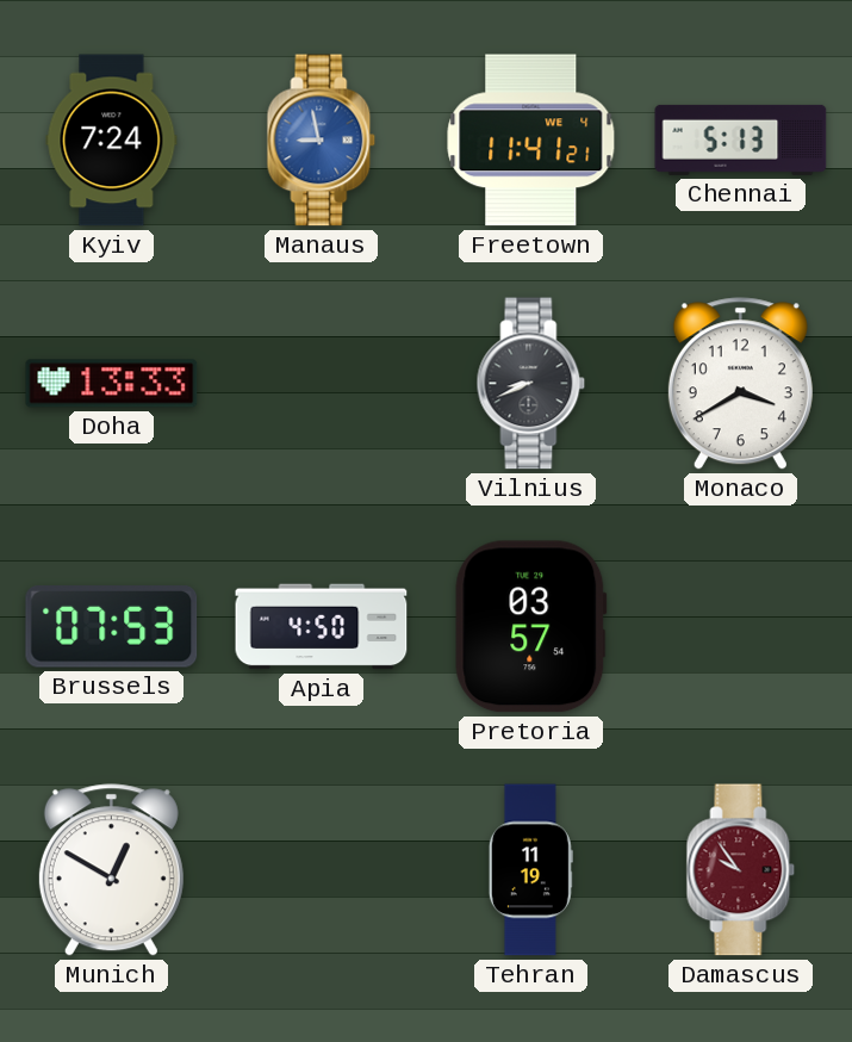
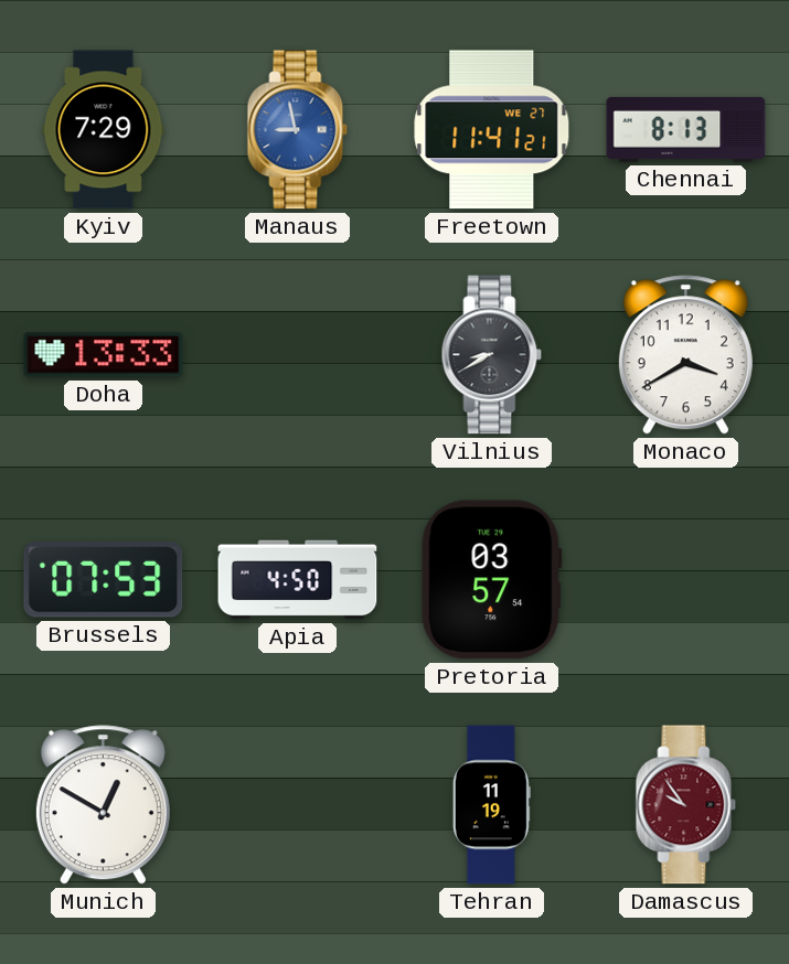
Kyiv: 7:24 -> 7:29
Freetown date: WE 4 -> WE 27
Chennai: 5:13 -> 8:13
Vilnius: 8:41 -> 8:40
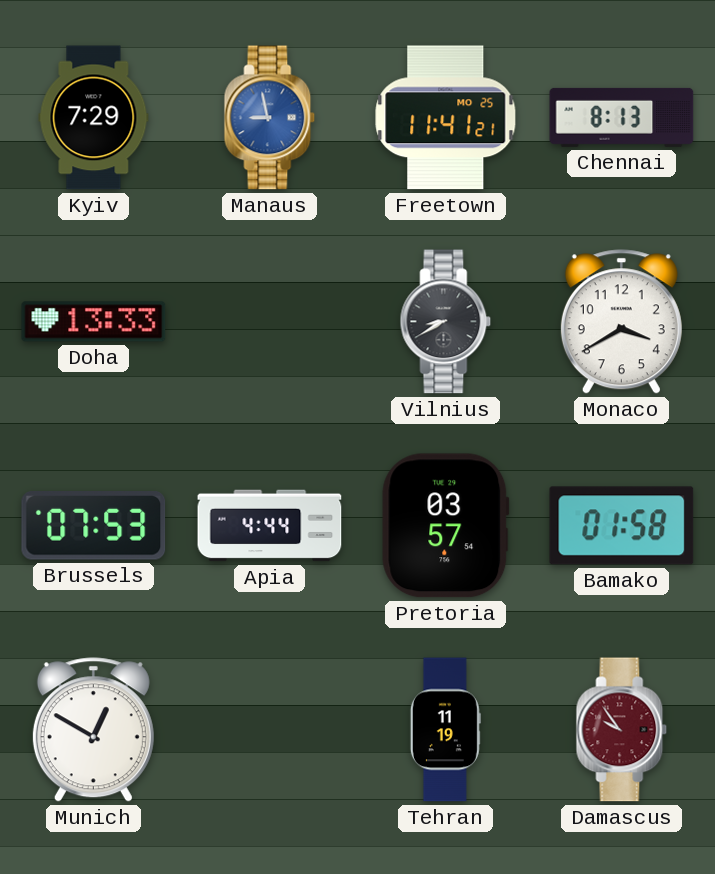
Freetown date: WE 27 -> MO 25
Apia: 4:50 -> 4:44
Bamako: none -> 01:58
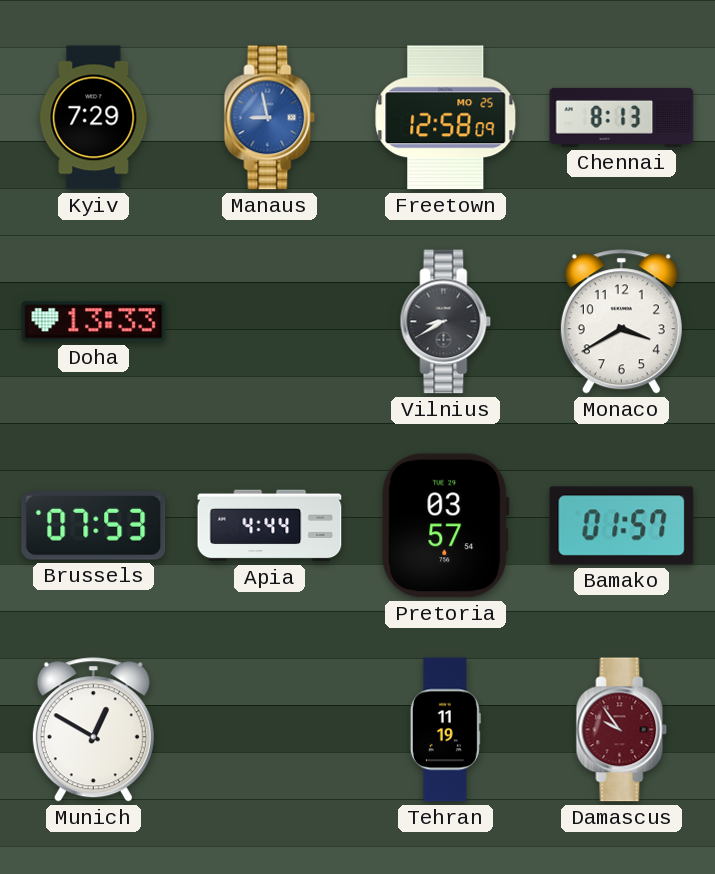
Freetown: 11:41 -> 12:58
Bamako: 01:58 -> 01:57
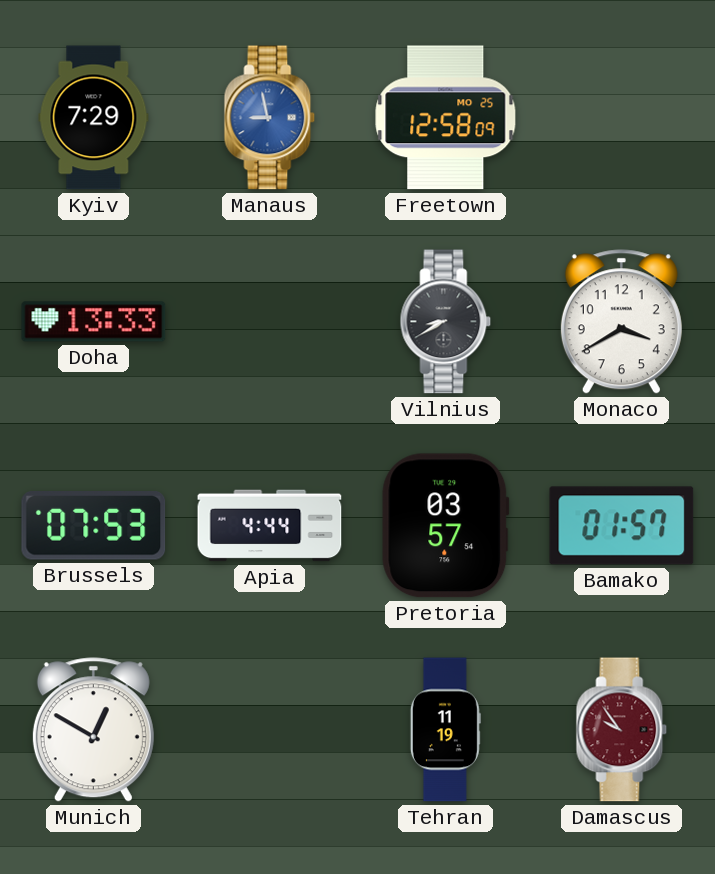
Chennai: 8:13 -> none
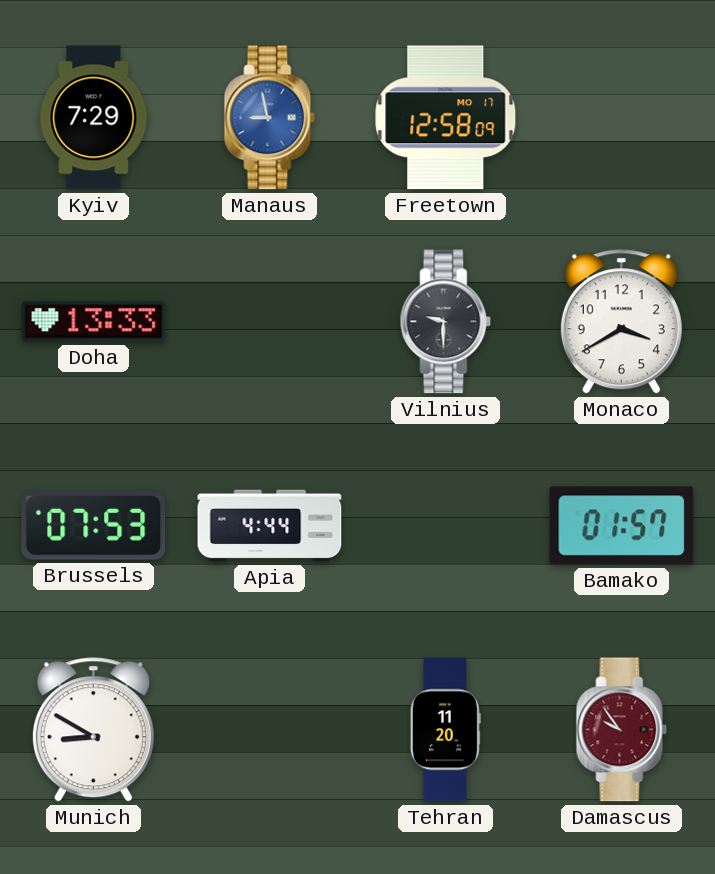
Freetown date: MO 25 -> MO 17
Vilnius: 8:40 -> 9:30
Pretoria: 03:57 -> none
Munich: 12:50 -> 8:50
Tehran: 11:19 -> 11:20
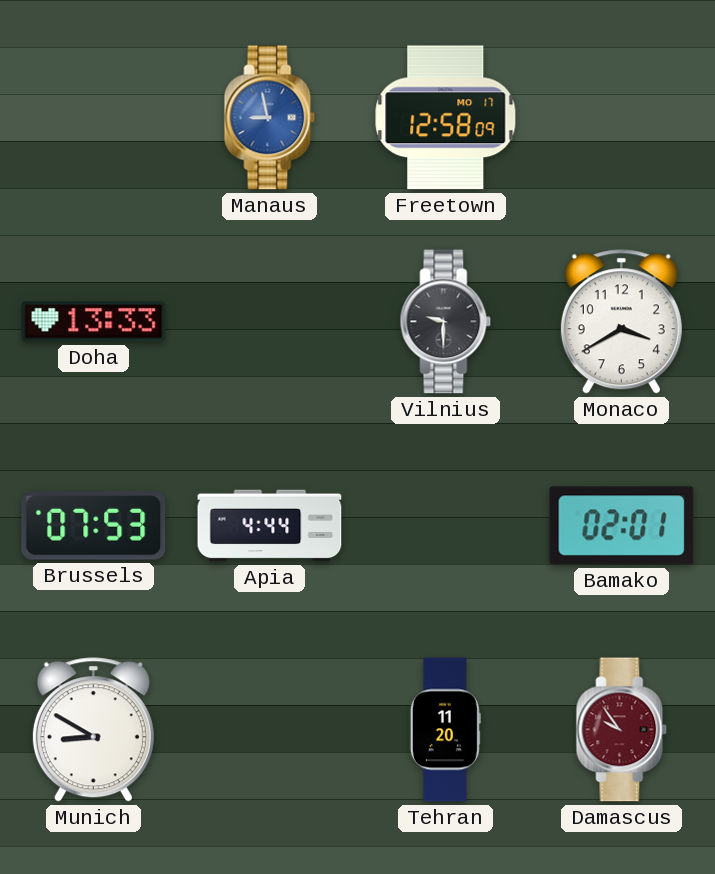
Kyiv: 7:29 -> none
Bamako: 01:57 -> 02:01
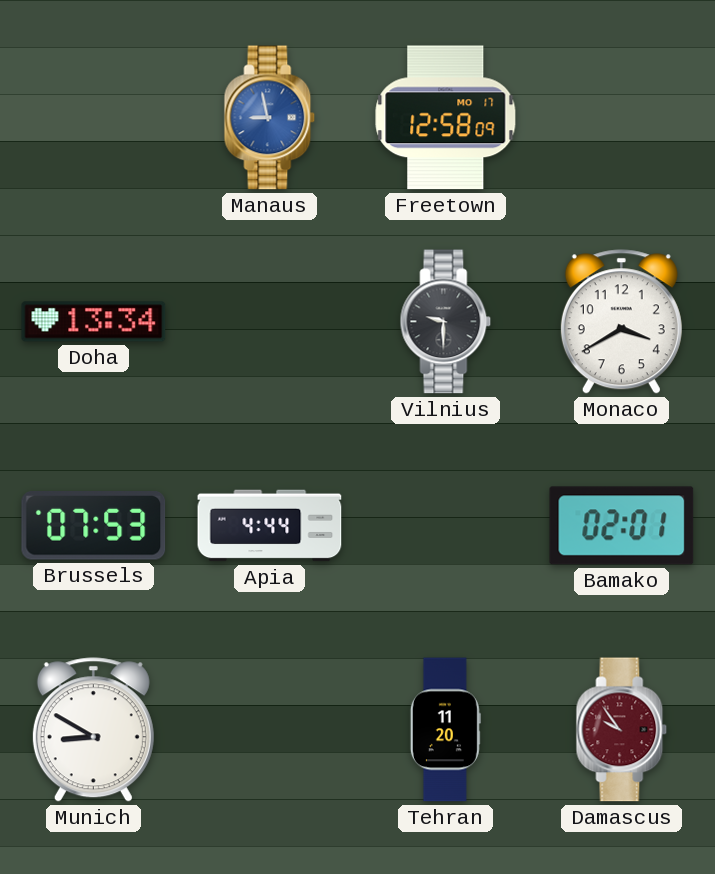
Doha: 13:33 -> 13:34
